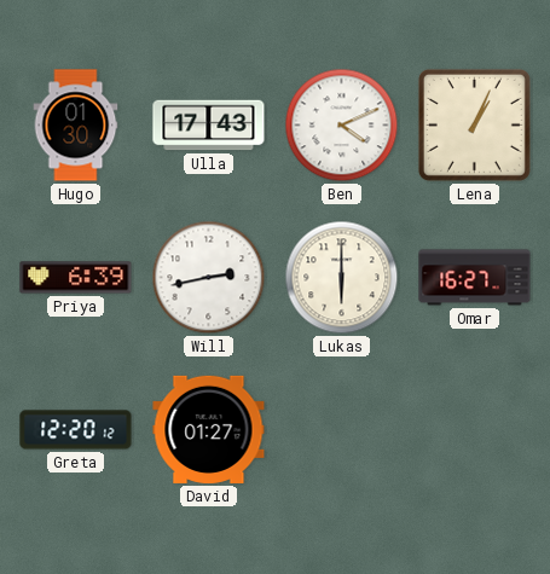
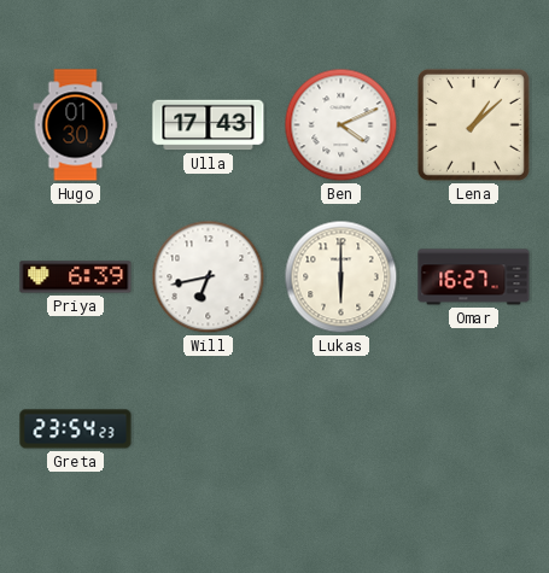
Lena: 1:04 -> 1:08
Will: 2:43 -> 6:43
Greta: 12:20 -> 23:54
David: 01:27 -> none
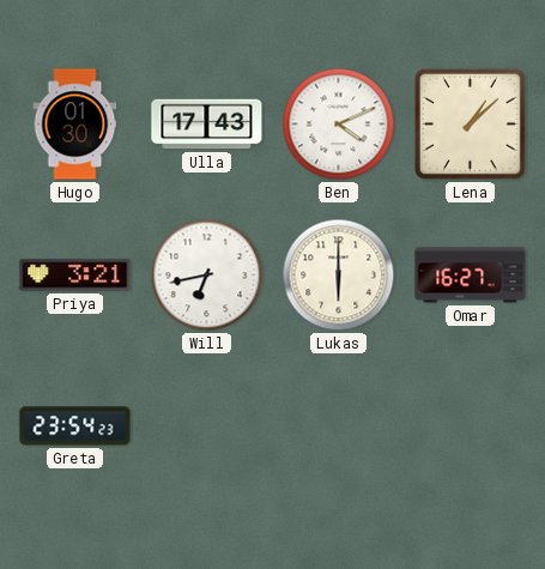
Priya: 6:39 -> 3:21
